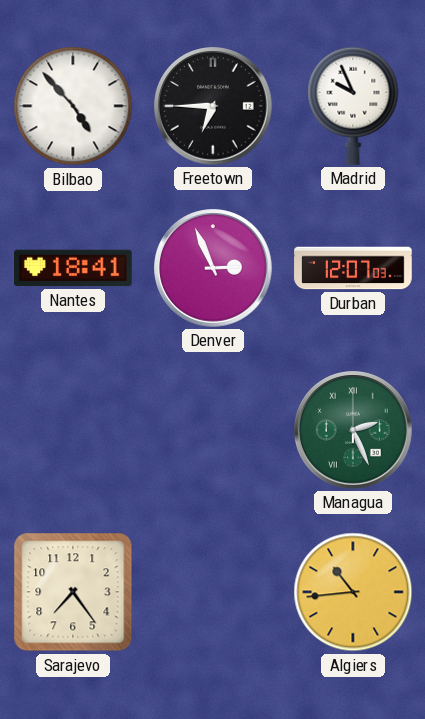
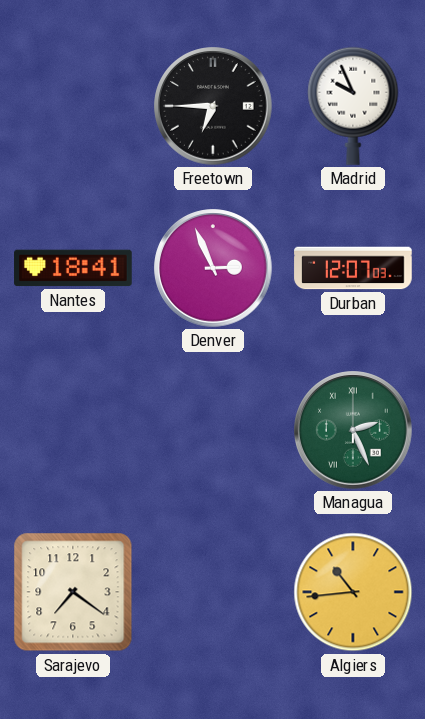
Bilbao: 4:53 -> none
Sarajevo: 7:24 -> 7:21
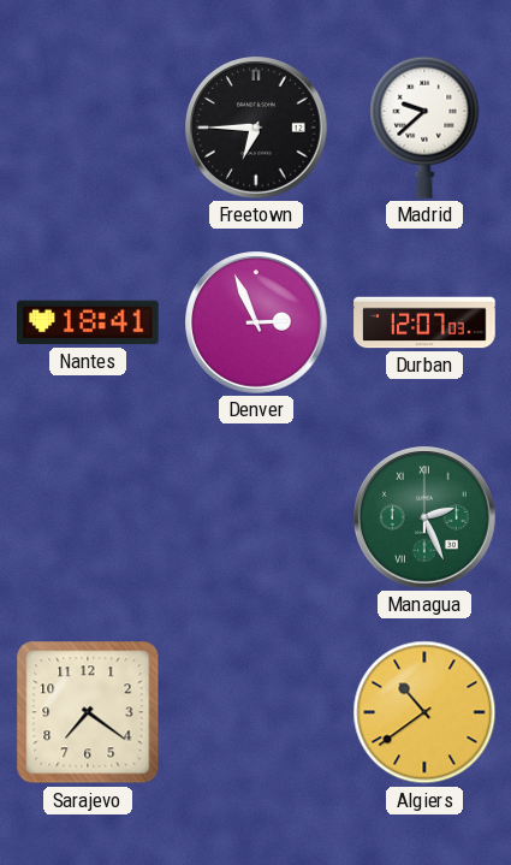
Madrid: 9:56 -> 9:38
Algiers: 10:44 -> 10:39
